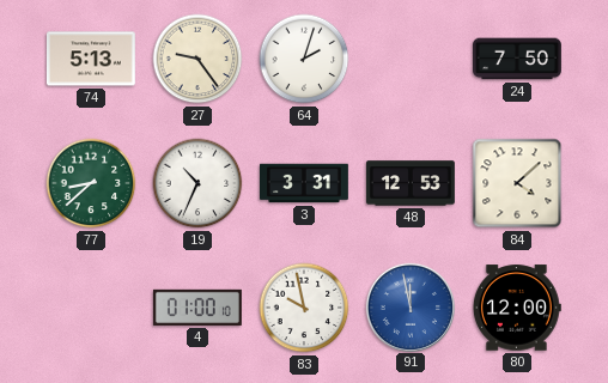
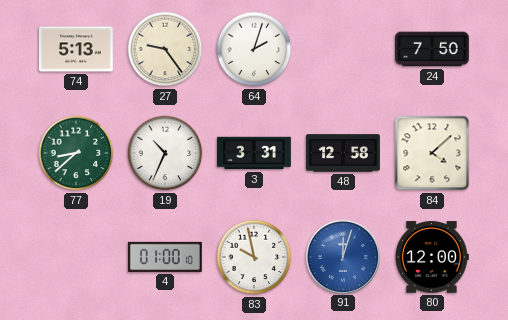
48: 12:53 -> 12:58
91: 11:58 -> 12:03
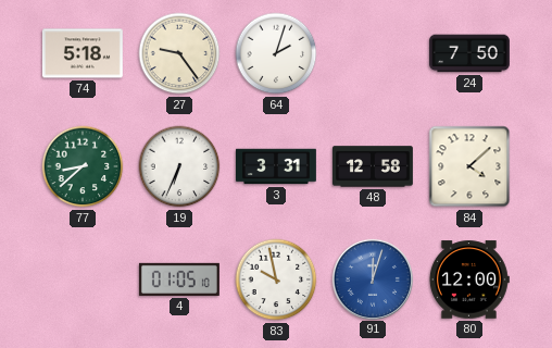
74: 5:13 -> 5:18
19: 10:34 -> 6:34
4: 01:00 -> 01:05
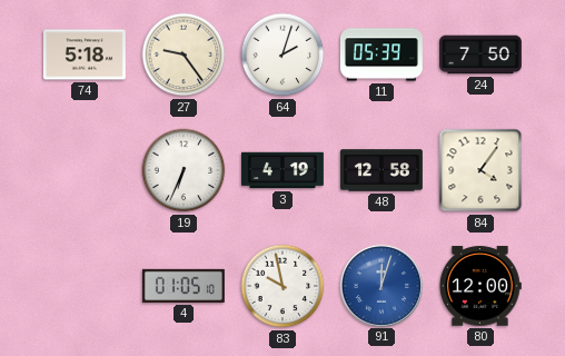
11: none -> 05:39
77: 8:38 -> none
3: 3:31 -> 4:19
84: 4:08 -> 4:06
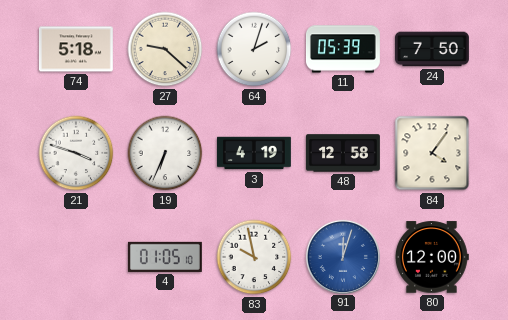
27: 9:24 -> 9:22
21: none -> 3:48
